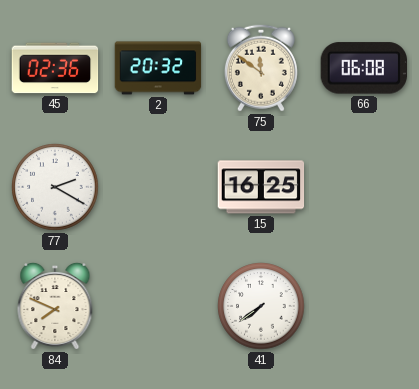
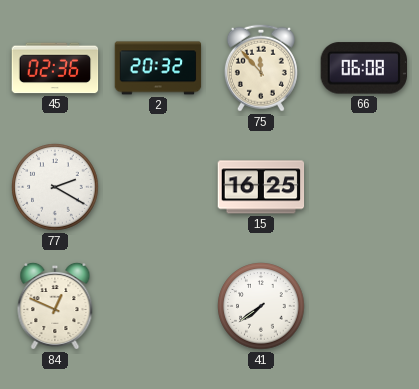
75: 11:51 -> 11:53
84: 7:49 -> 12:49
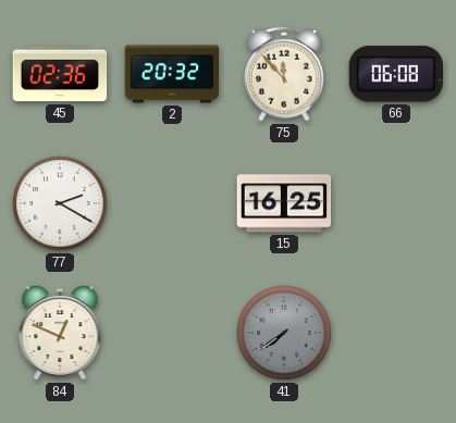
41 dial: white -> grey
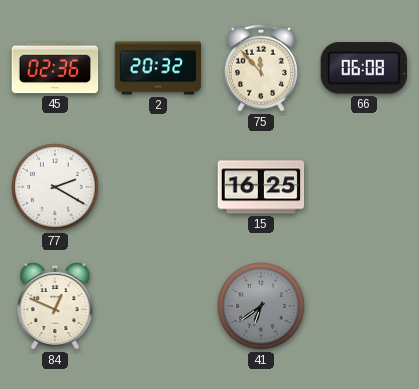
41: 7:39 -> 6:39
